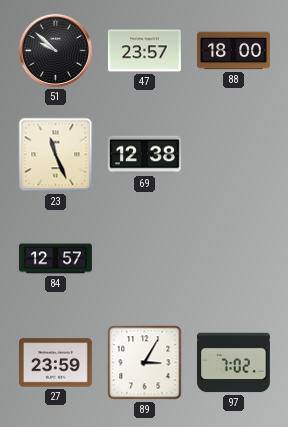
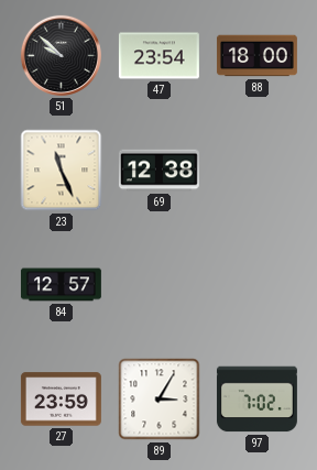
47: 23:57 -> 23:54
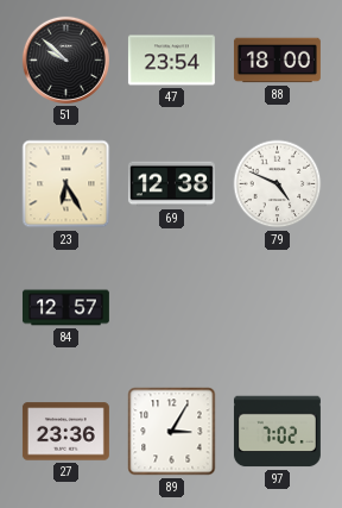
23: 11:26 -> 6:25
79: none -> 4:49
27: 23:59 -> 23:36
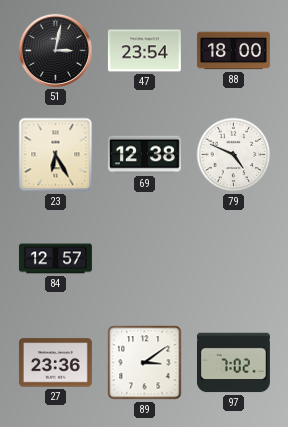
51: 9:52 -> 3:02
89: 3:05 -> 3:09
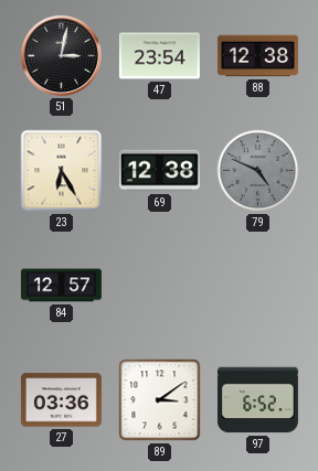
88: 18:00 -> 12:38
79 dial: white -> grey
27: 23:36 -> 03:36
97: 7:02 -> 6:52
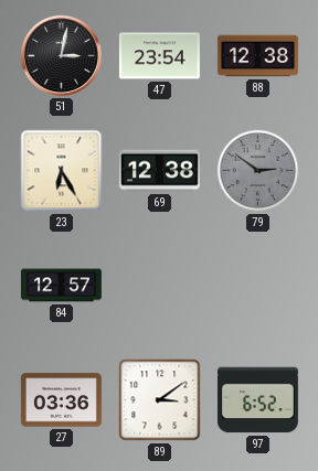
79: 4:49 -> 2:51
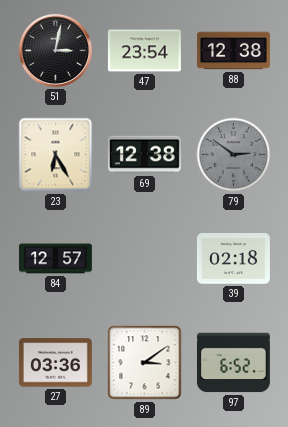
39: none -> 02:18
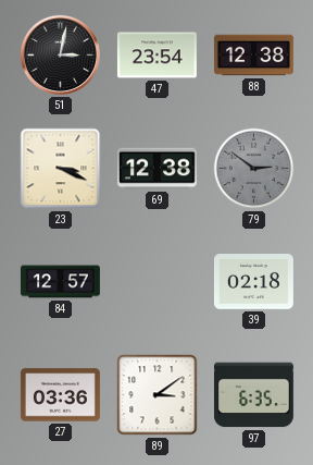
23: 6:25 -> 3:19
97: 6:52 -> 6:35
